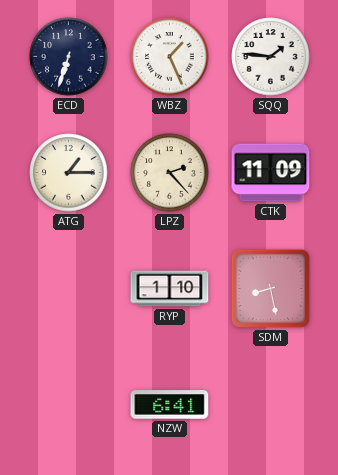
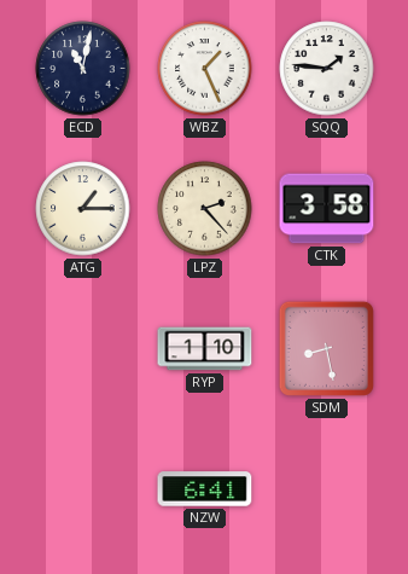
ECD: 6:33 -> 11:02
CTK: 11:09 -> 3:58
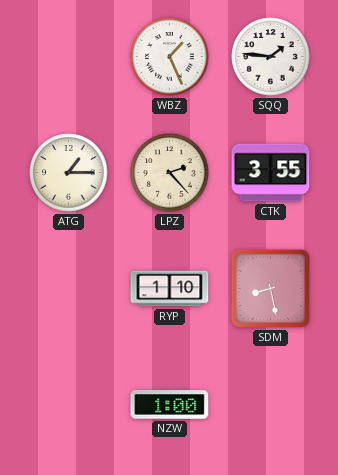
ECD: 11:02 -> none
CTK: 3:58 -> 3:55
NZW: 6:41 -> 1:00
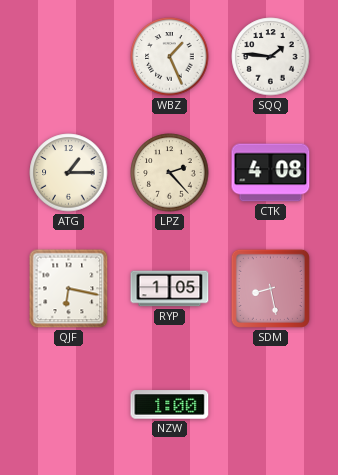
CTK: 3:55 -> 4:08
QJF: none -> 6:17
RYP: 1:10 -> 1:05
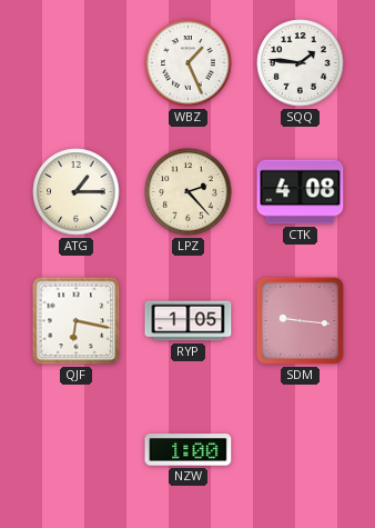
SDM: 8:28 -> 9:16
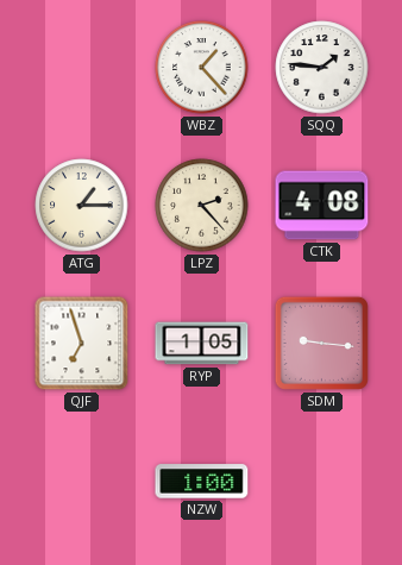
WBZ: 1:26 -> 1:23
QJF: 6:17 -> 6:57
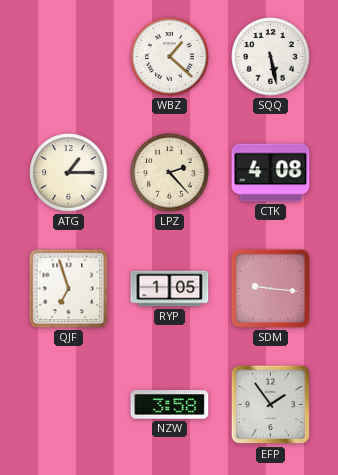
WBZ: 1:23 -> 1:22
SQQ: 1:46 -> 5:28
NZW: 1:00 -> 3:58
EFP: none -> 1:54
